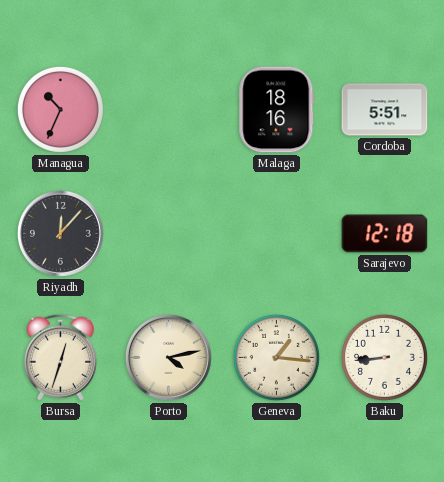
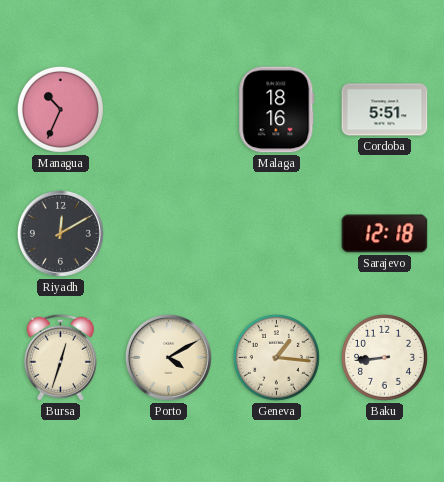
Riyadh: 12:07 -> 12:10
Porto: 4:13 -> 4:10
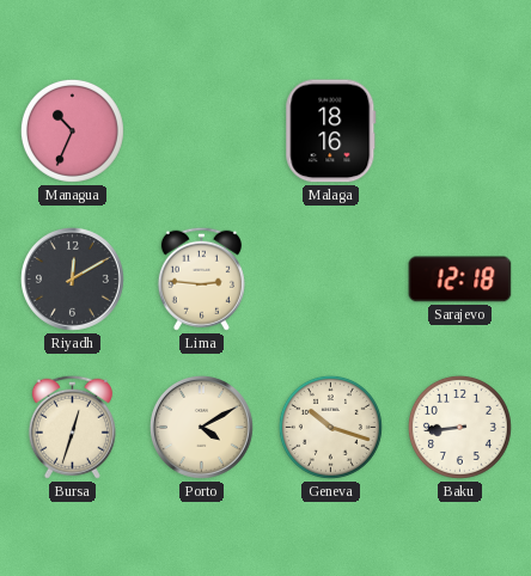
Cordoba: 5:51 -> none
Lima: none -> 2:46
Geneva: 1:16 -> 10:18
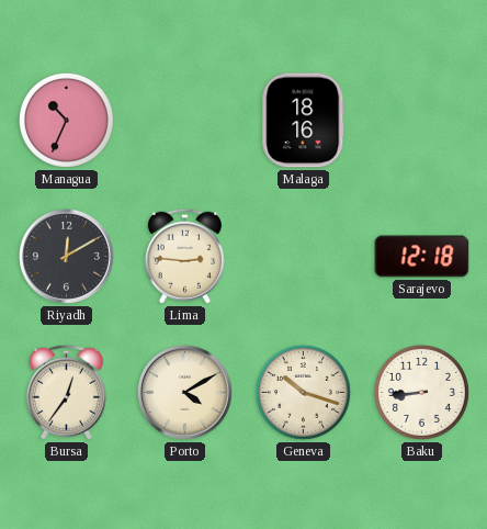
Bursa: 12:33 -> 12:36
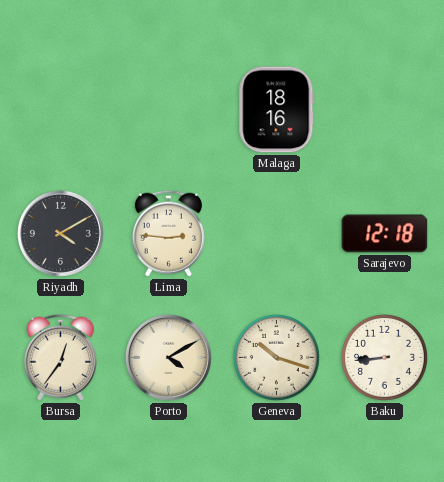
Managua: 10:34 -> none
Riyadh: 12:10 -> 4:10
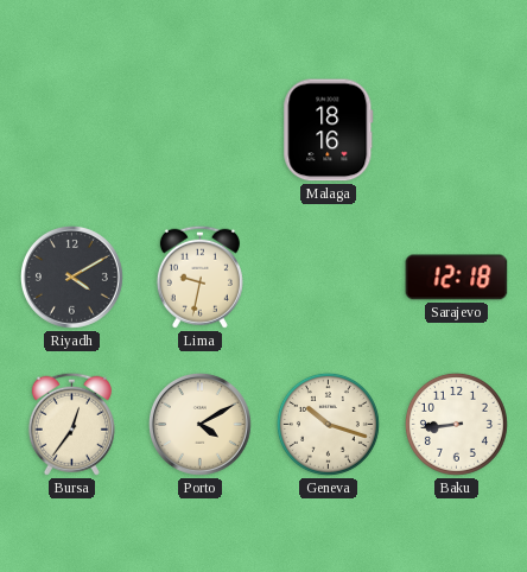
Lima: 2:46 -> 9:32
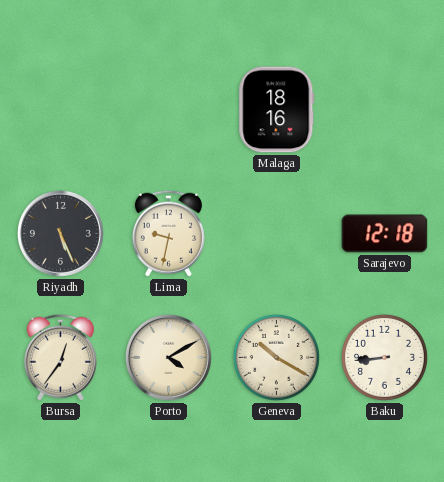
Riyadh: 4:10 -> 5:26
Geneva: 10:18 -> 10:20
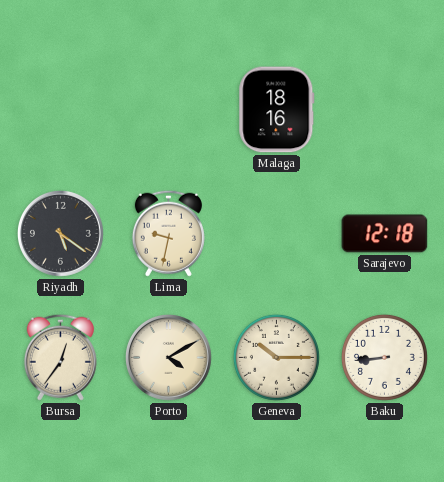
Riyadh: 5:26 -> 5:21
Geneva: 10:20 -> 10:15
